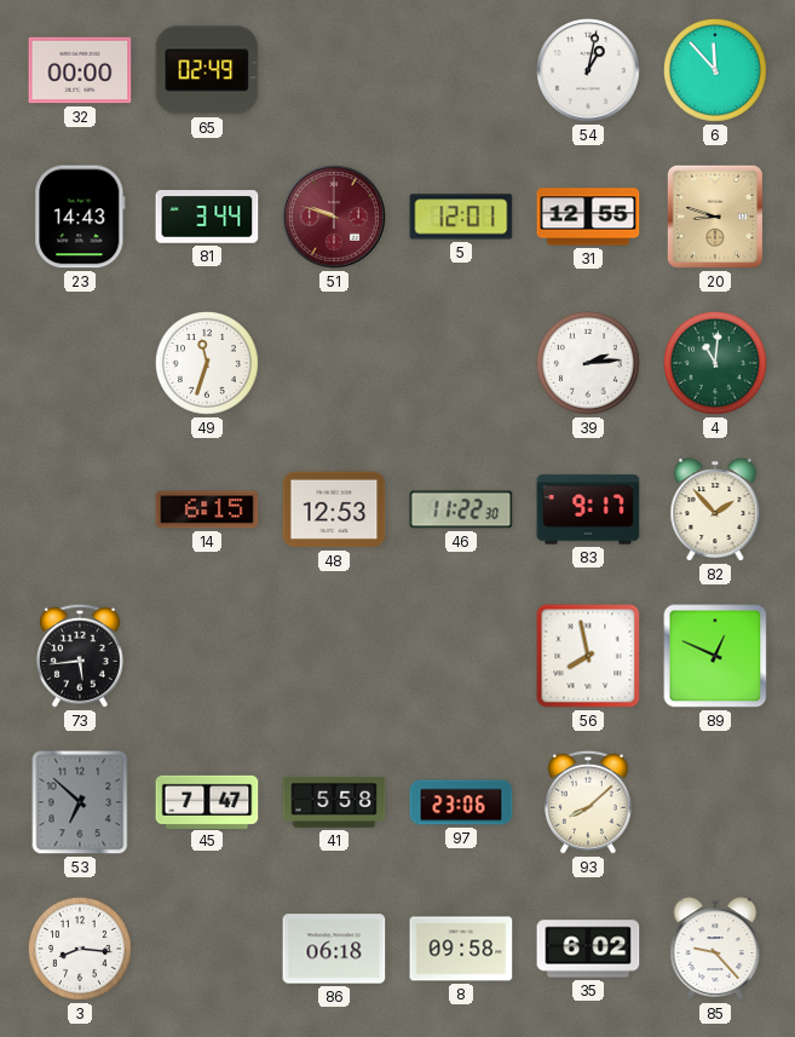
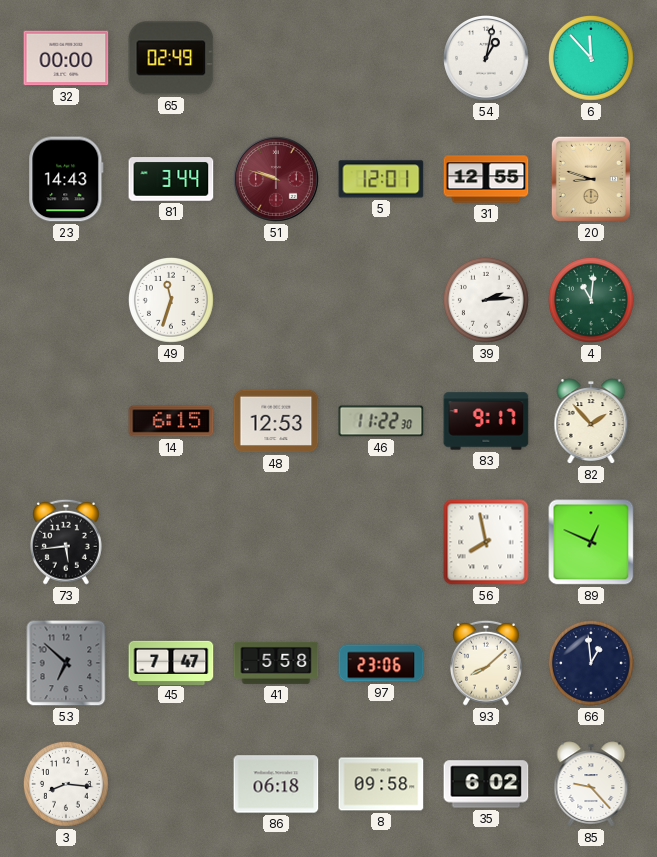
66: none -> 12:59
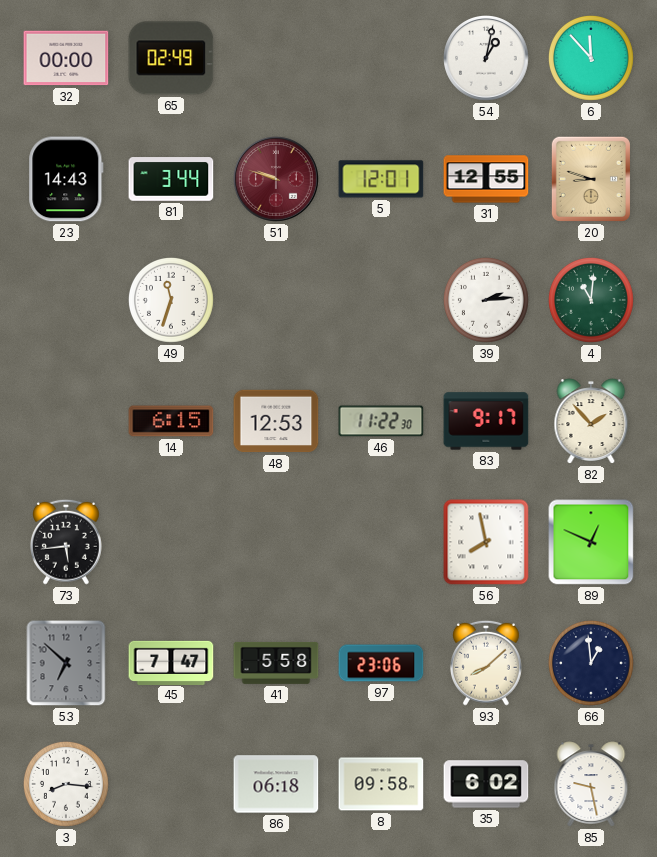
85: 9:23 -> 9:28
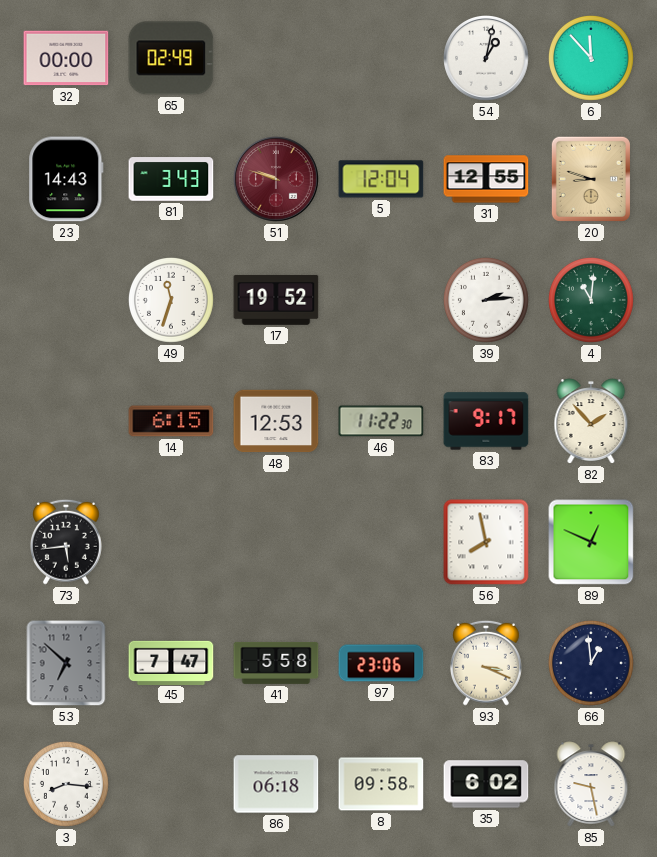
81: 3:44 -> 3:43
5: 12:01 -> 12:04
17: none -> 19:52
93: 8:08 -> 3:19
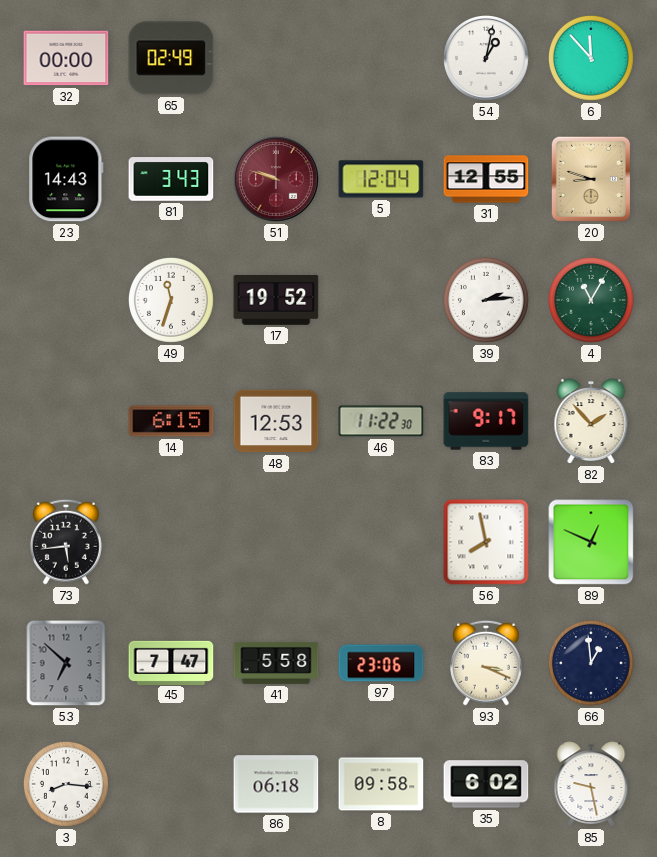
4: 11:01 -> 11:05
